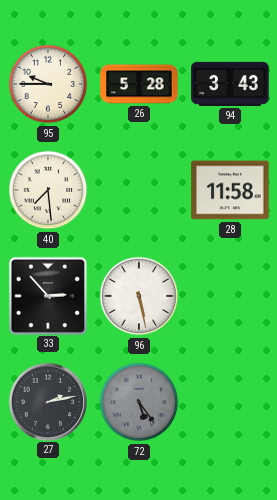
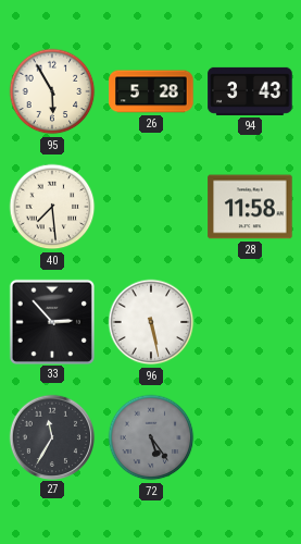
95: 9:45 -> 5:55
27: 2:13 -> 11:35
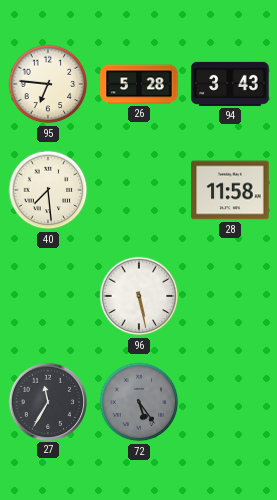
95: 5:55 -> 6:46
33: 2:53 -> none
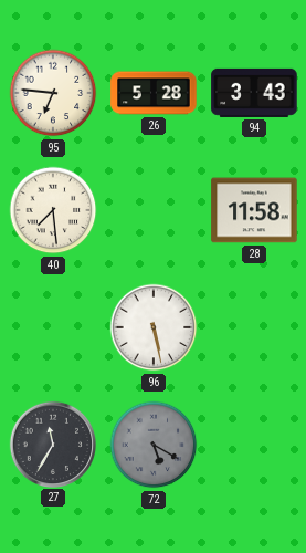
72: 5:24 -> 5:20
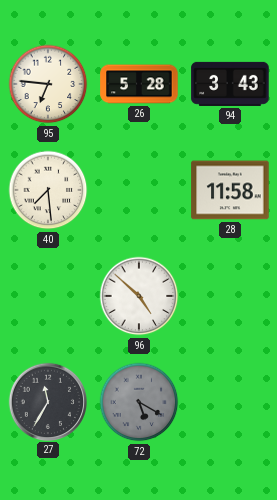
96: 5:28 -> 4:52
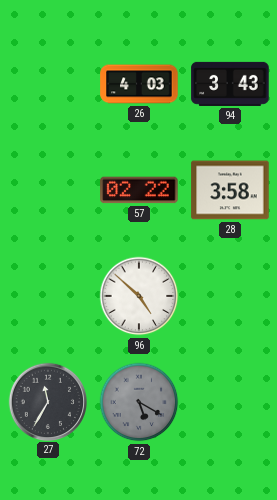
95: 6:46 -> none
26: 5:28 -> 4:03
40: 7:29 -> none
57: none -> 02:22
28: 11:58 -> 3:58
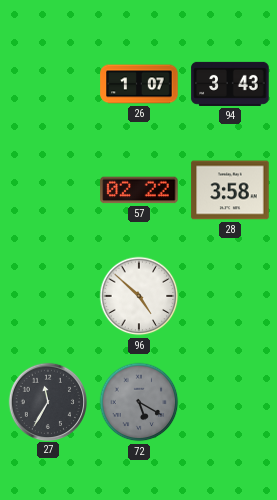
26: 4:03 -> 1:07
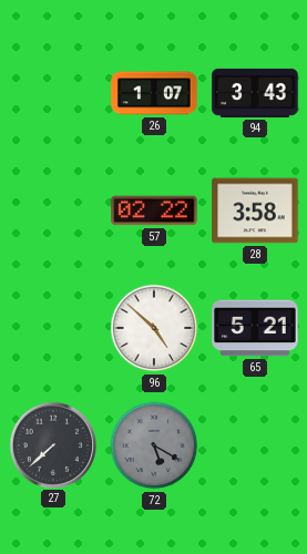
65: none -> 5:21
27: 11:35 -> 7:38
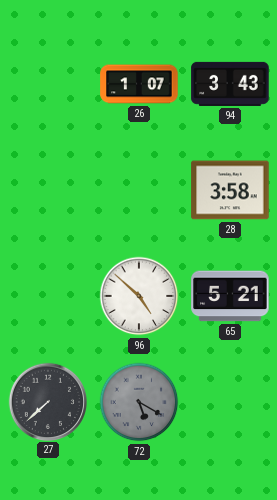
57: 02:22 -> none
